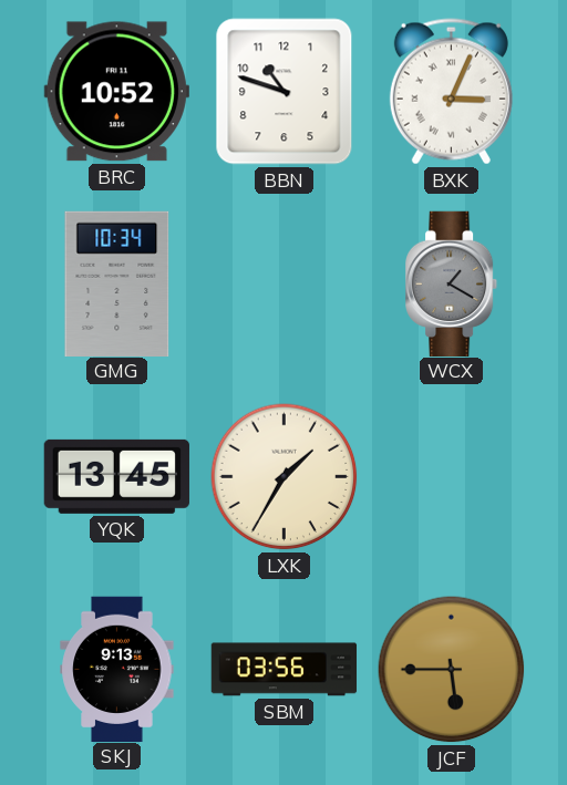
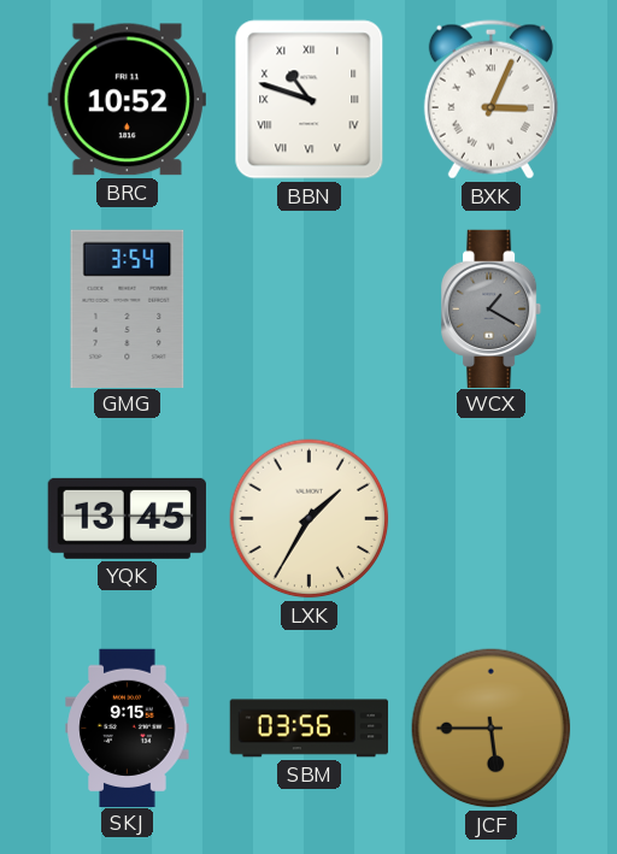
BBN numerals: Arabic -> Roman
GMG: 10:34 -> 3:54
SKJ: 9:13 -> 9:15
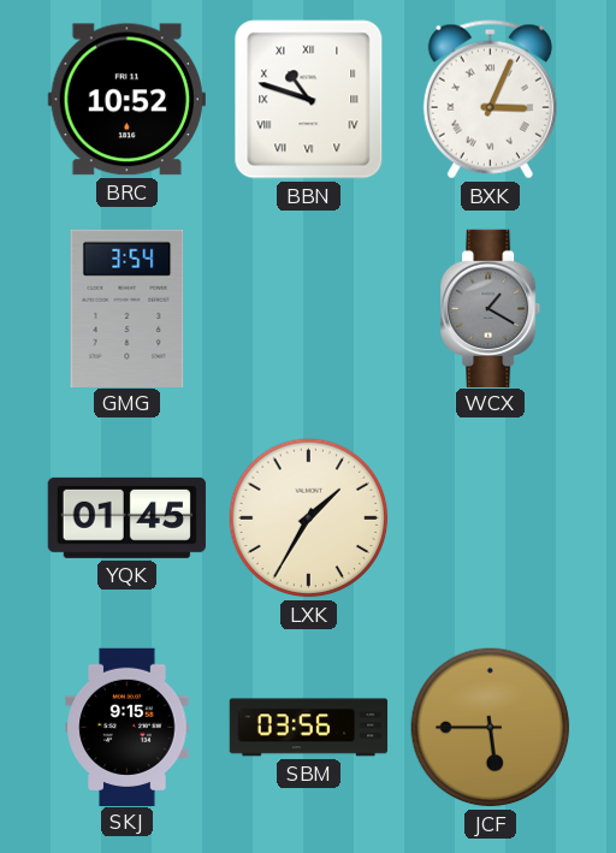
YQK: 13:45 -> 01:45
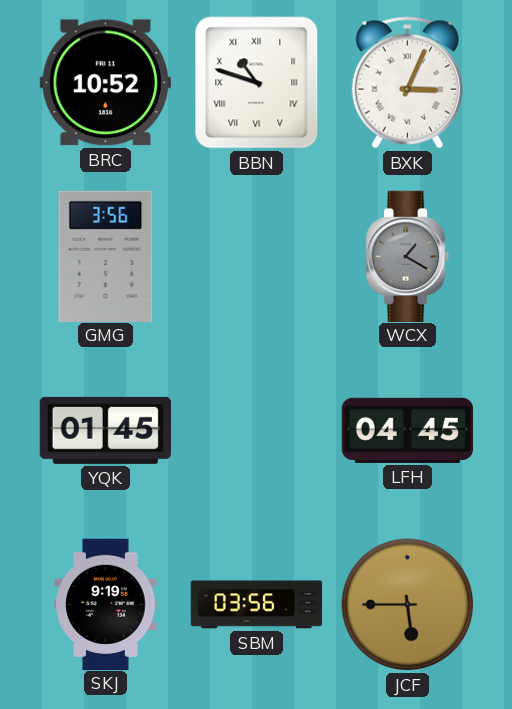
GMG: 3:54 -> 3:56
LXK: 1:35 -> none
LFH: none -> 04:45
SKJ: 9:15 -> 9:19
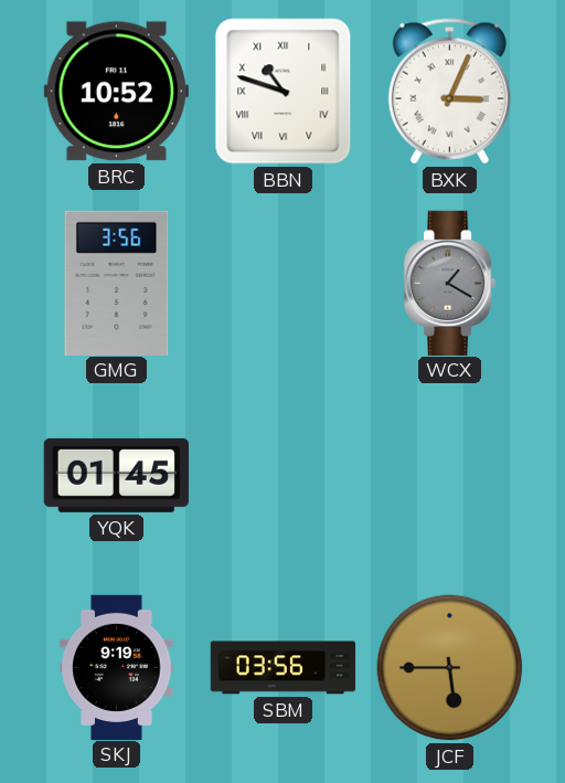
LFH: 04:45 -> none
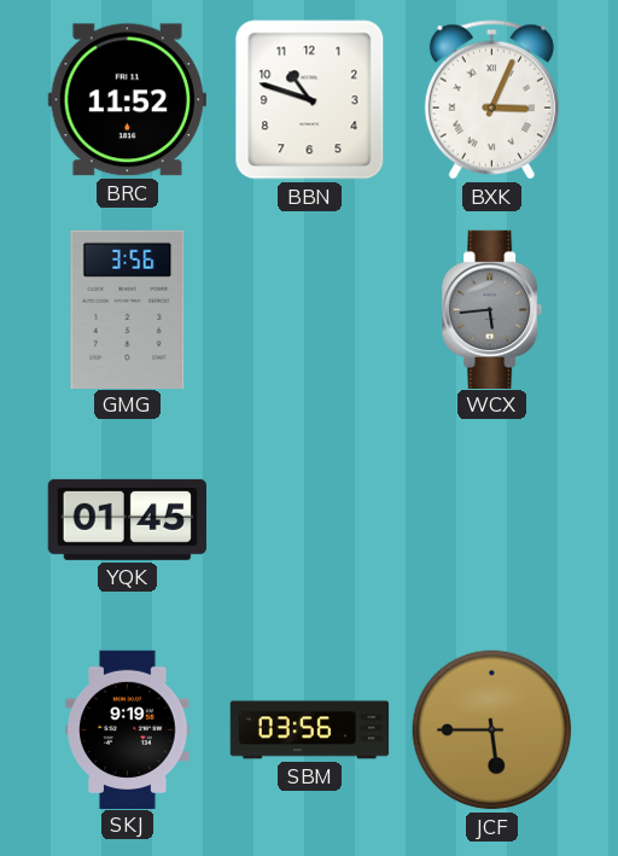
BRC: 10:52 -> 11:52
BBN numerals: Roman -> Arabic
WCX: 1:20 -> 5:44
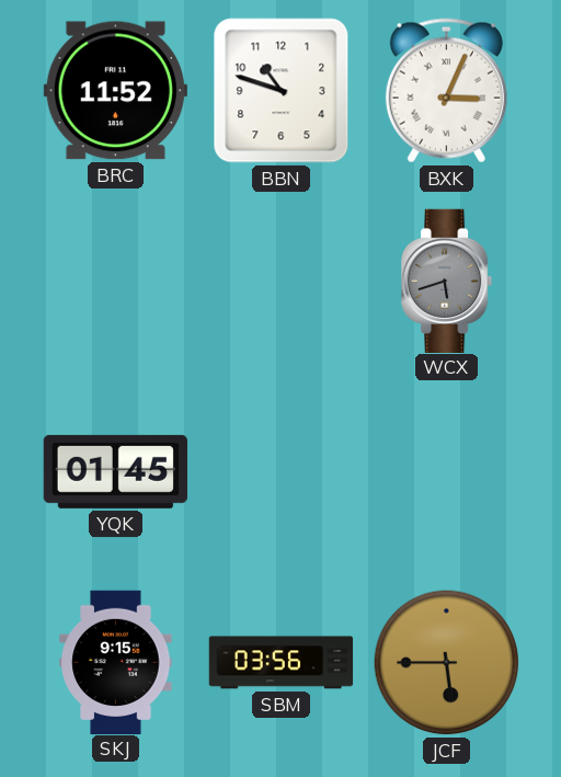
GMG: 3:56 -> none
WCX: 5:44 -> 5:42
SKJ: 9:19 -> 9:15
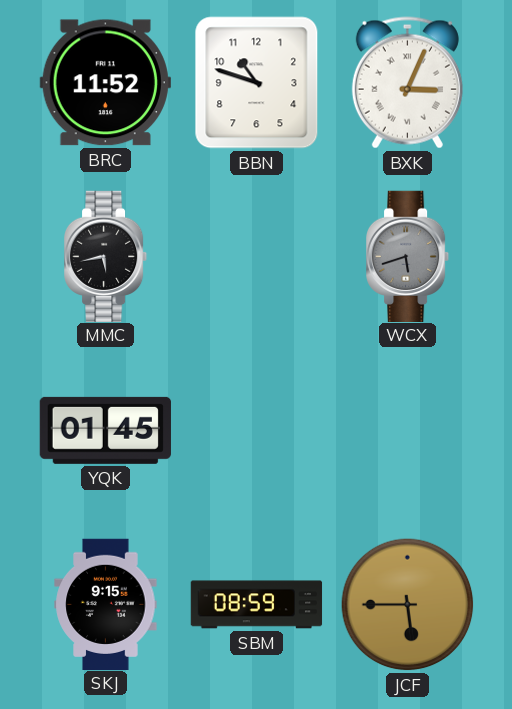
MMC: none -> 5:43
SBM: 03:56 -> 08:59
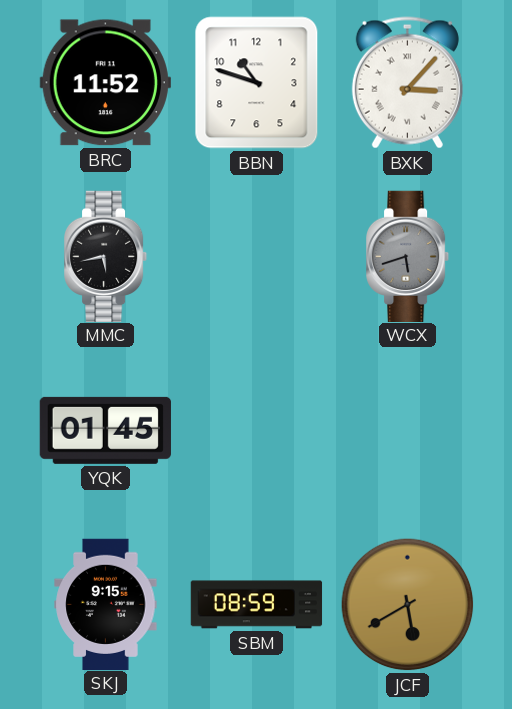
BXK: 3:04 -> 3:07
JCF: 5:45 -> 5:40
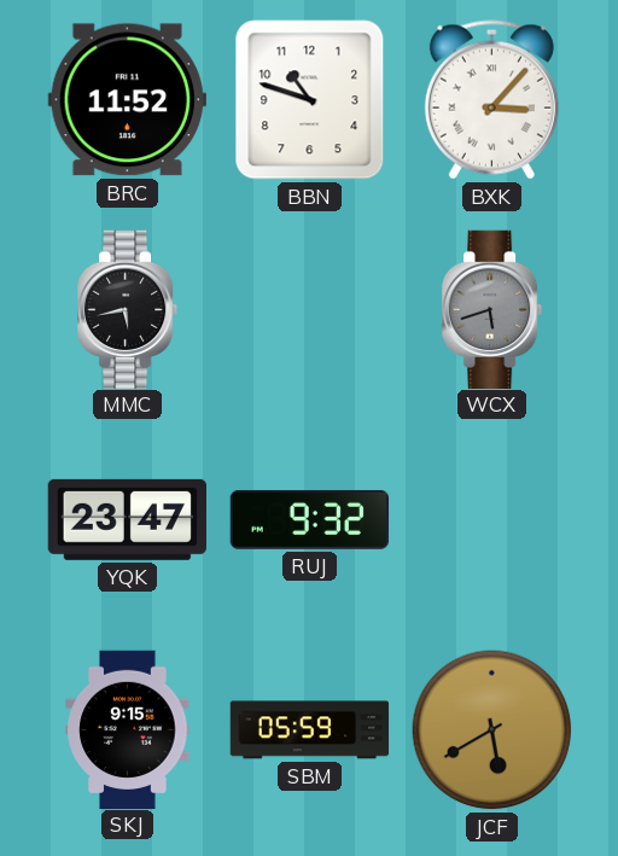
YQK: 01:45 -> 23:47
RUJ: none -> 9:32
SBM: 08:59 -> 05:59
